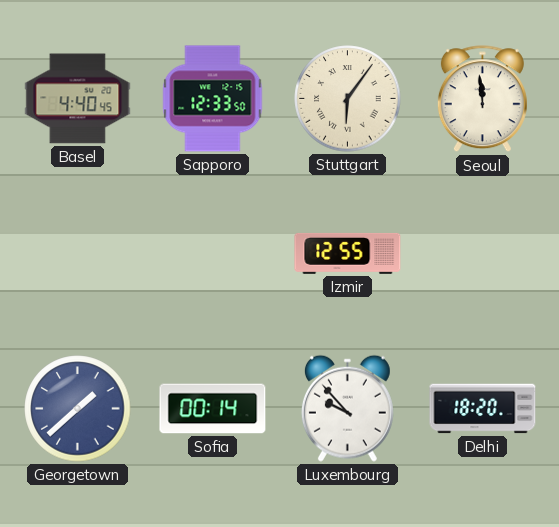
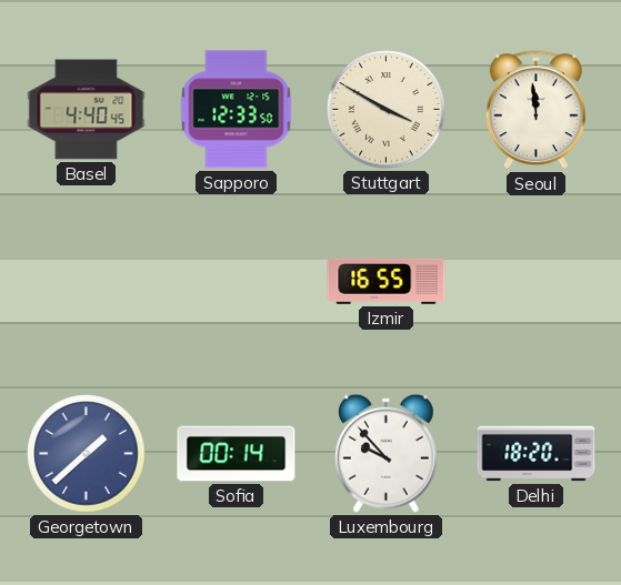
Stuttgart: 6:06 -> 3:50
Izmir: 12:55 -> 16:55
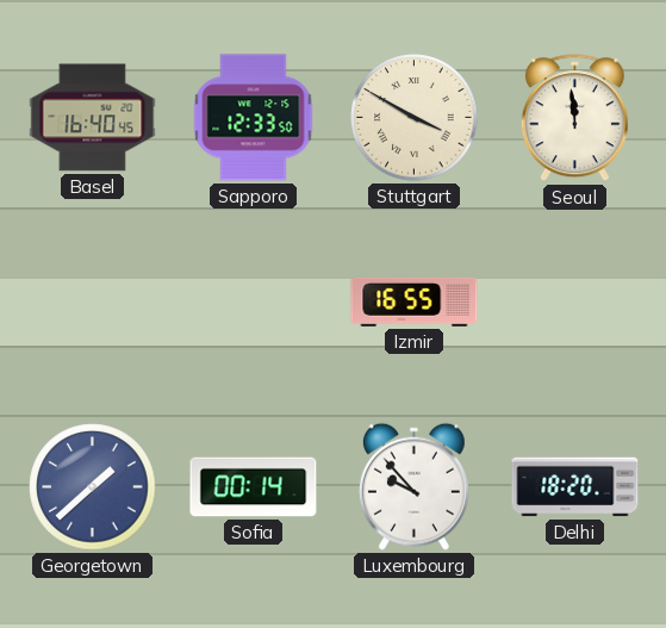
Basel: 4:40 -> 16:40
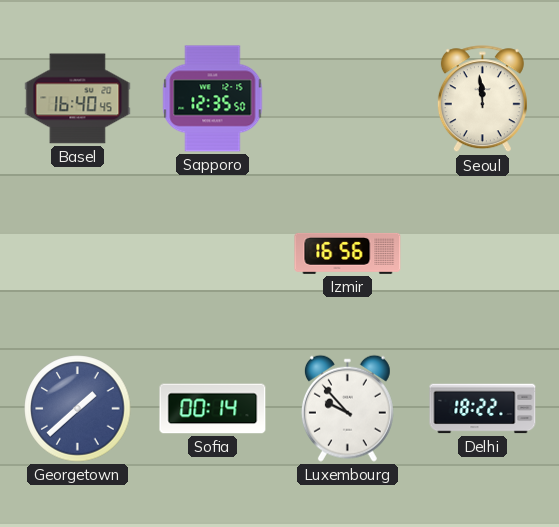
Sapporo: 12:33 -> 12:35
Stuttgart: 3:50 -> none
Izmir: 16:55 -> 16:56
Delhi: 18:20 -> 18:22
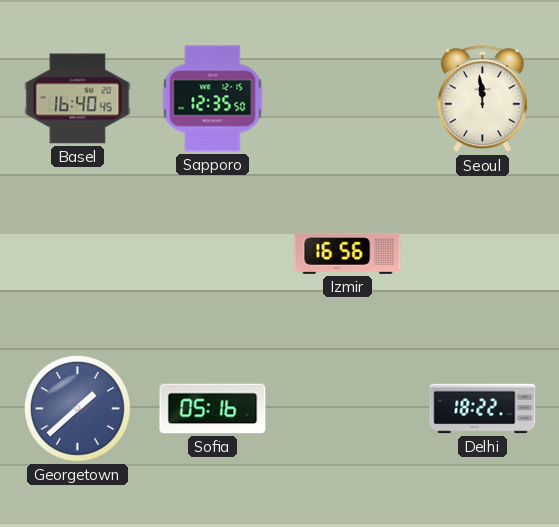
Sofia: 00:14 -> 05:16
Luxembourg: 9:53 -> none
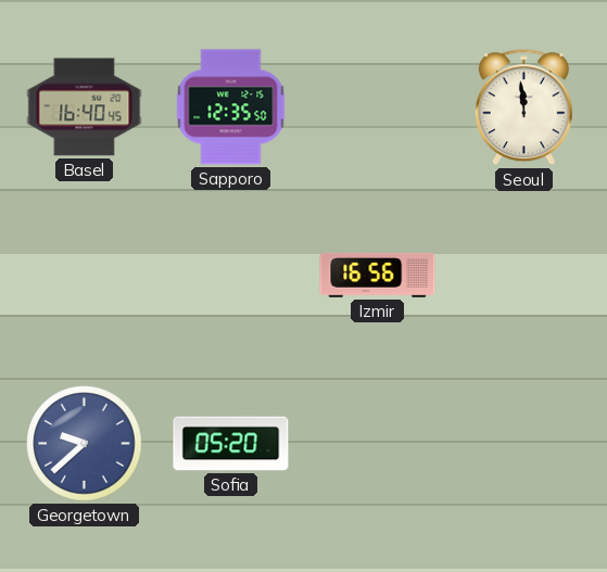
Georgetown: 1:38 -> 9:38
Sofia: 05:16 -> 05:20
Delhi: 18:22 -> none
